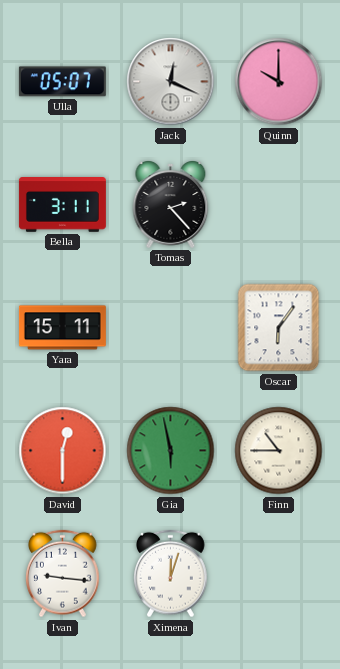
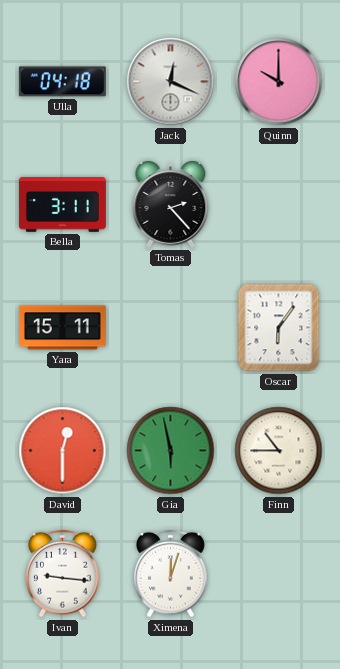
Ulla: 05:07 -> 04:18
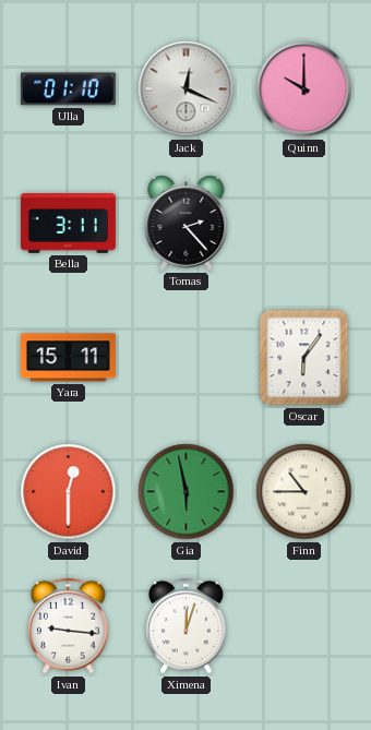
Ulla: 04:18 -> 01:10
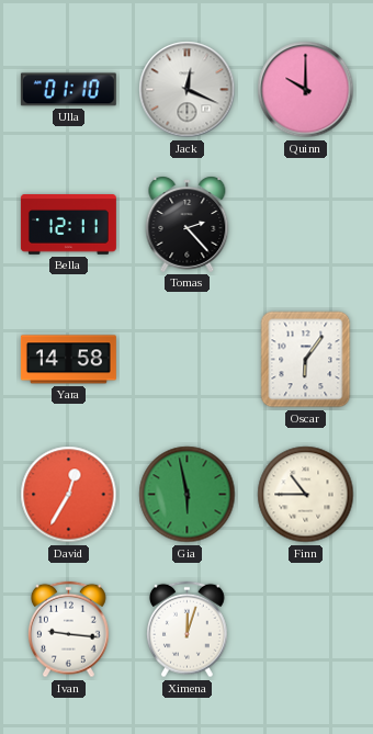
Bella: 3:11 -> 12:11
Yara: 15:11 -> 14:58
David: 12:30 -> 12:35
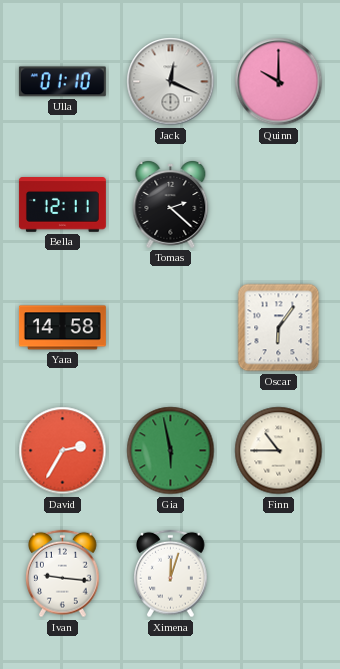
Tomas: 2:23 -> 2:22
David: 12:35 -> 2:35
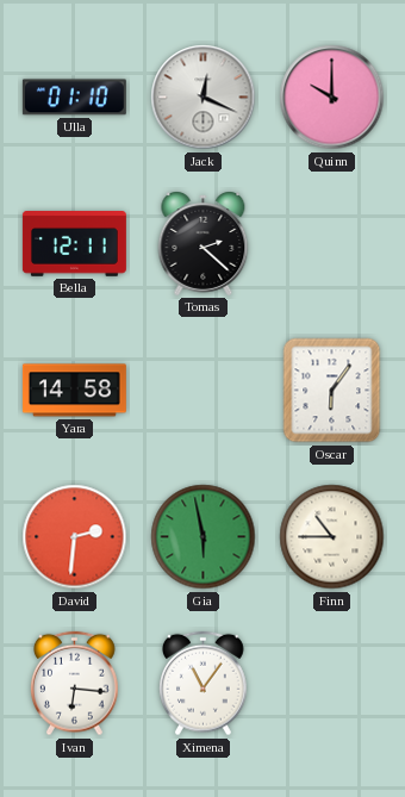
David: 2:35 -> 2:31
Ivan: 9:16 -> 6:16
Ximena: 12:03 -> 11:06
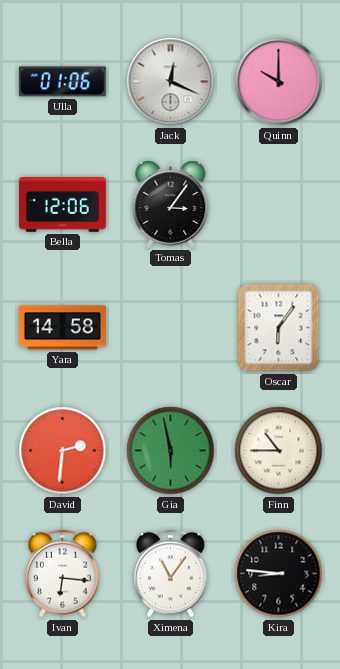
Ulla: 01:10 -> 01:06
Bella: 12:11 -> 12:06
Tomas: 2:22 -> 3:06
Kira: none -> 8:46
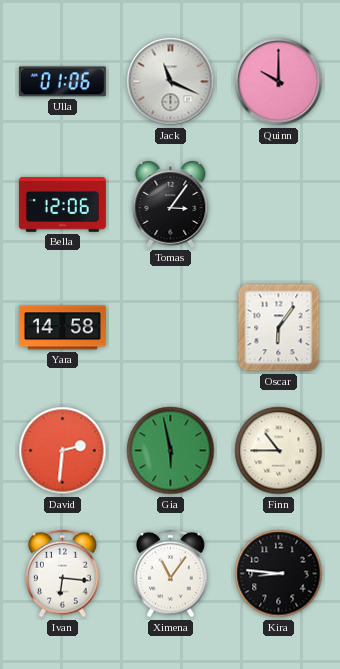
Jack: 12:19 -> 11:19
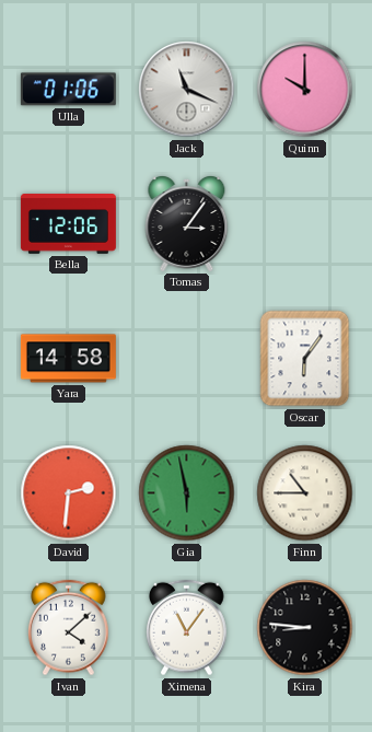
Ivan: 6:16 -> 4:08
